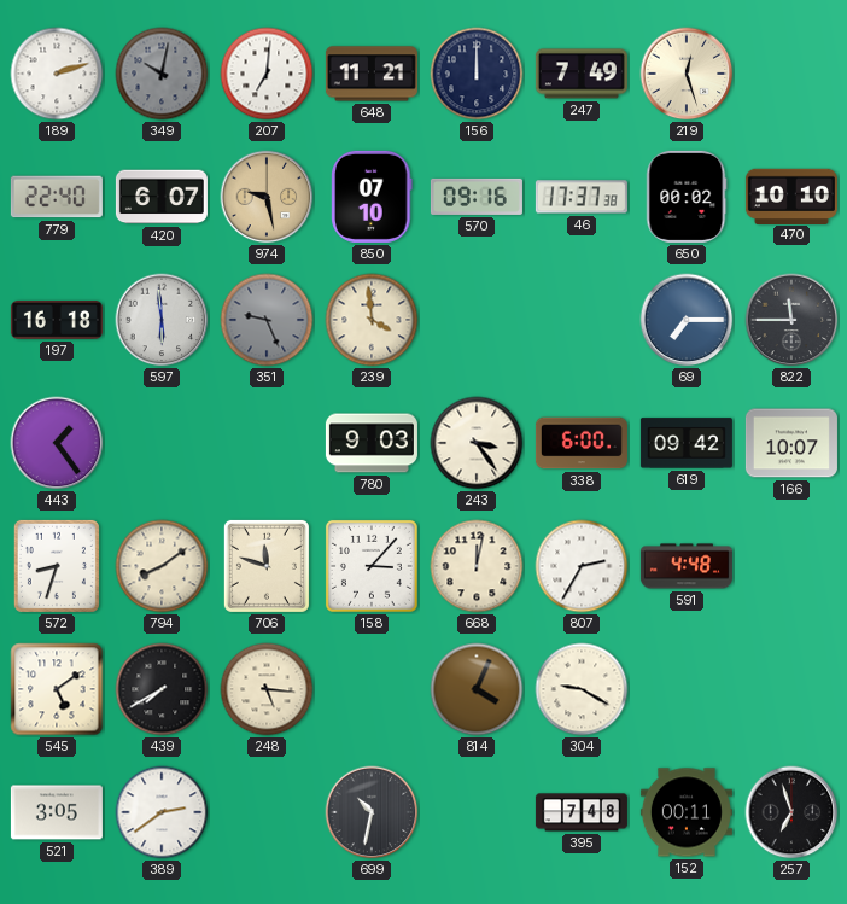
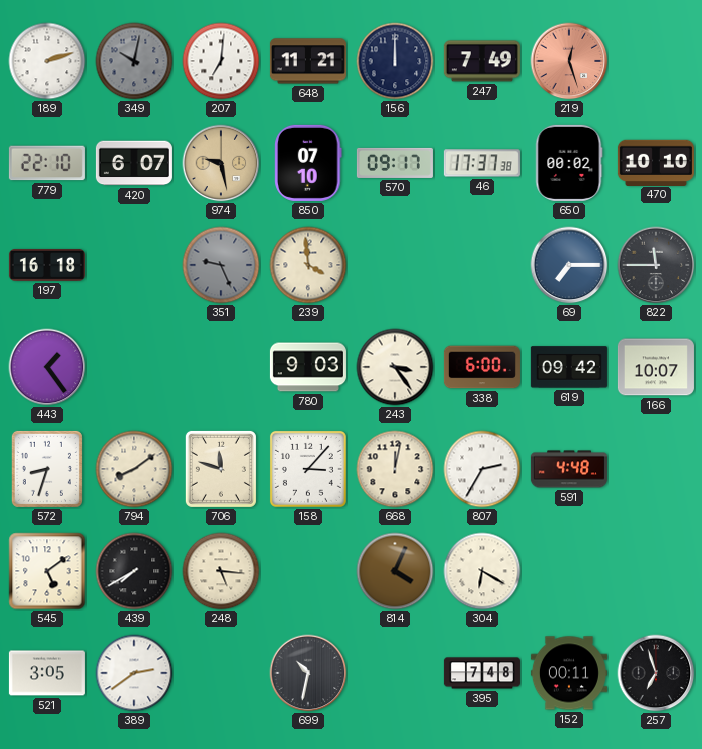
219 dial: cream -> salmon
779: 22:40 -> 22:10
570: 09:16 -> 09:17
597: 5:59 -> none
304: 9:20 -> 6:20
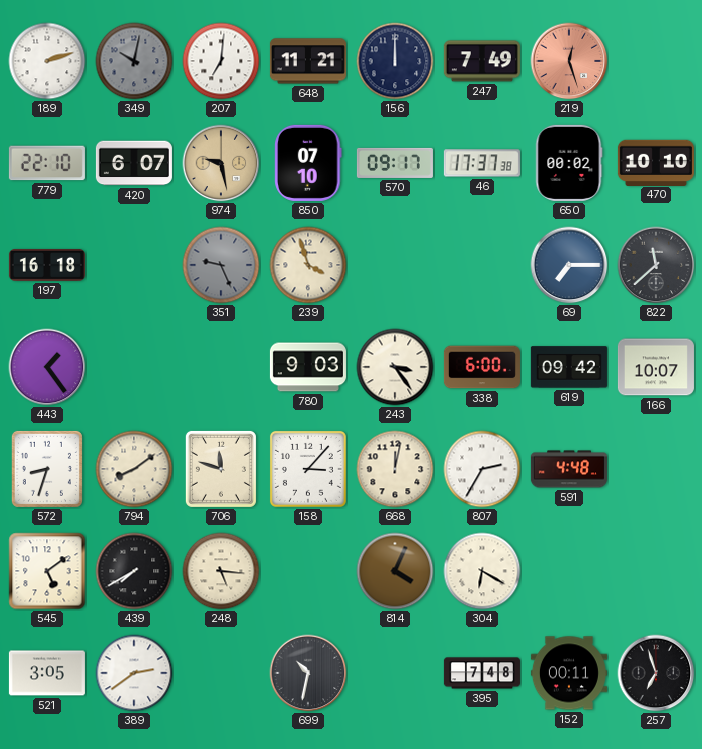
239: 3:59 -> 3:57
822: 11:45 -> 11:38
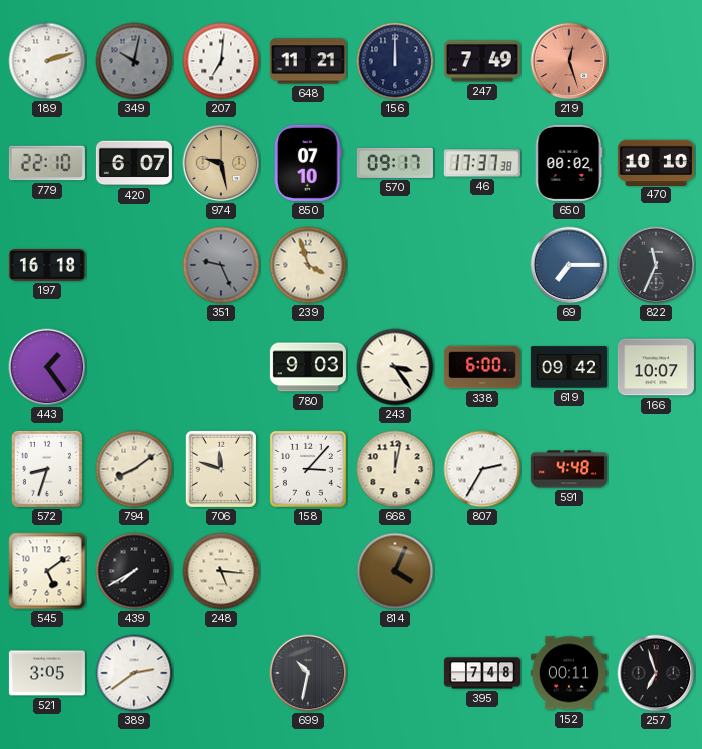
822: 11:38 -> 11:34
304: 6:20 -> none
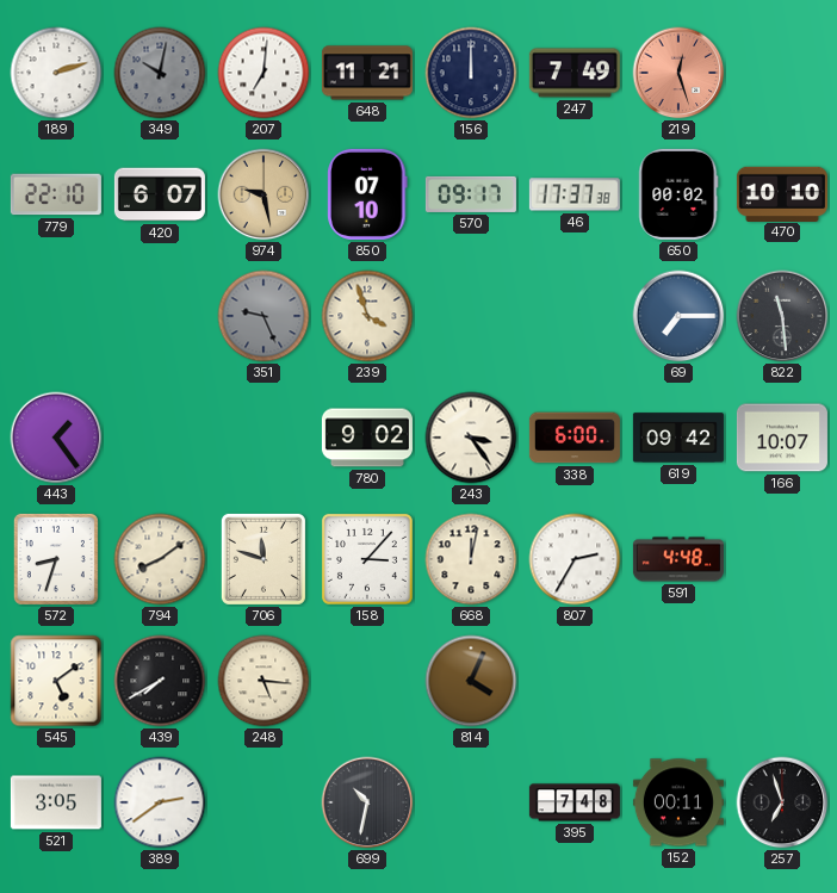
197: 16:18 -> none
822: 11:34 -> 11:29
780: 9:03 -> 9:02
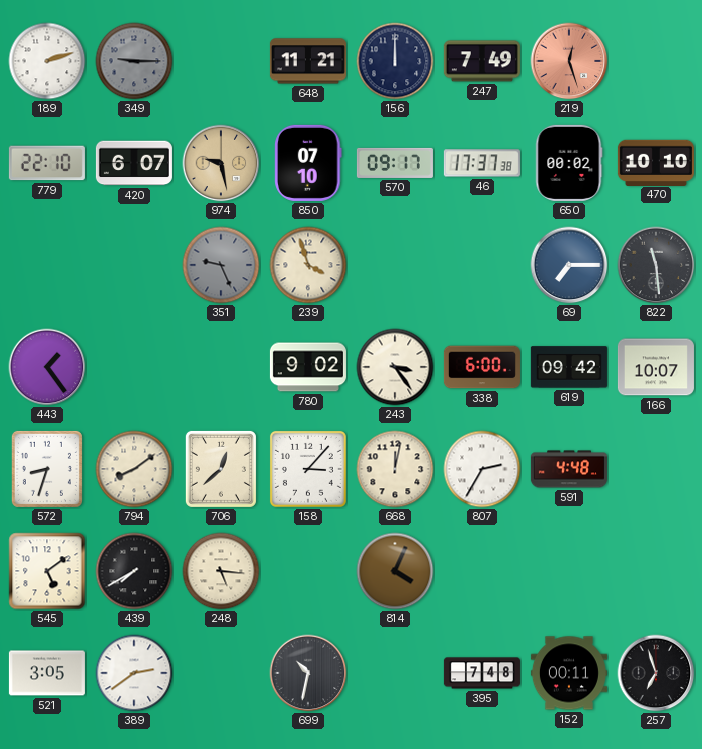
349: 10:02 -> 9:15
207: 7:01 -> none
706: 11:48 -> 12:38
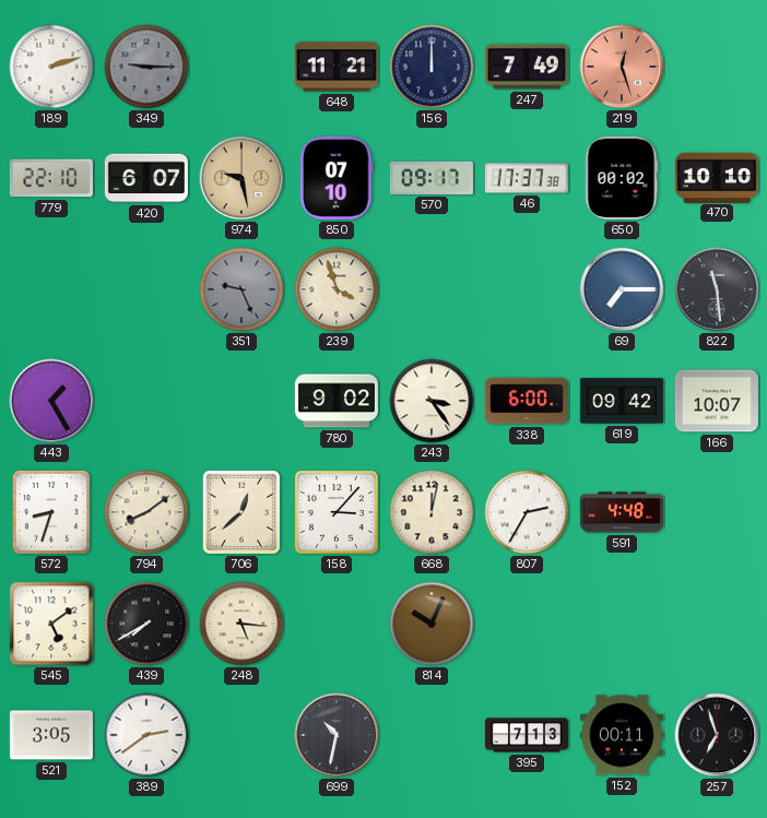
443: 1:24 -> 1:25
814: 4:04 -> 10:04
395: 7:48 -> 7:13
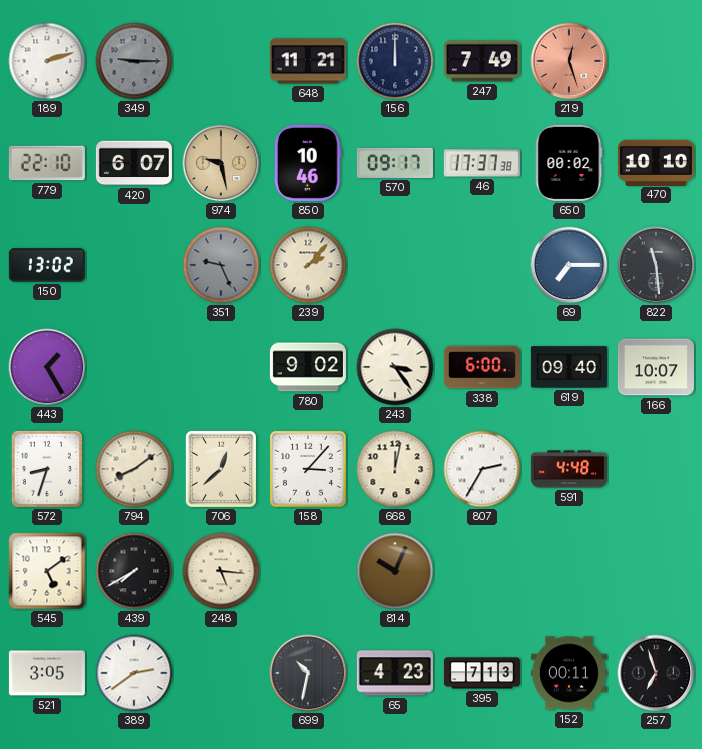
850: 07:10 -> 10:46
150: none -> 13:02
239: 3:57 -> 2:07
619: 09:42 -> 09:40
65: none -> 4:23
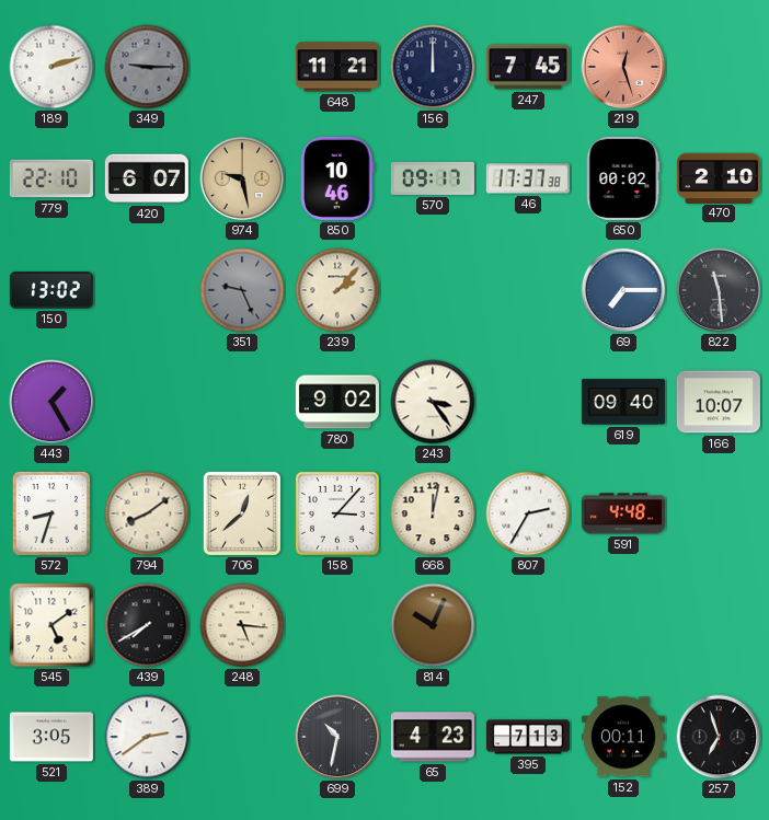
247: 7:49 -> 7:45
470: 10:10 -> 2:10
338: 6:00 -> none
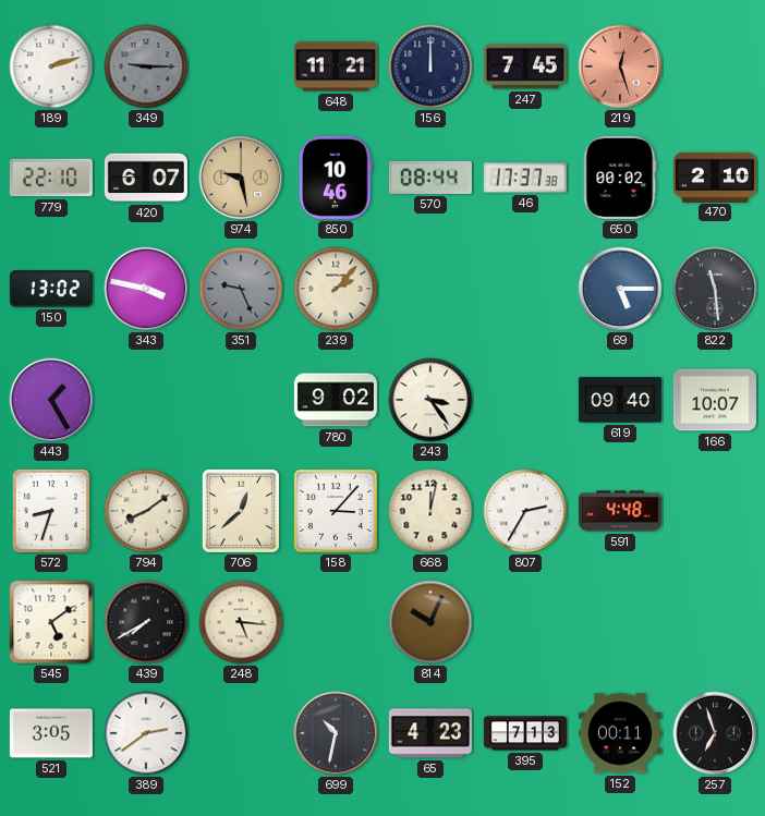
570: 09:17 -> 08:44
343: none -> 3:47
69: 7:15 -> 5:15
